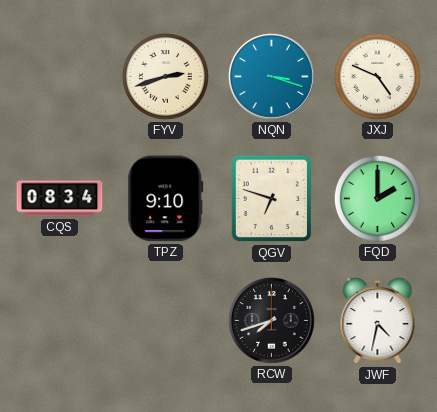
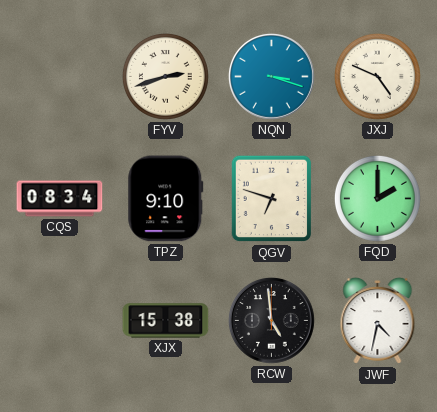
XJX: none -> 15:38
RCW: 7:42 -> 4:59
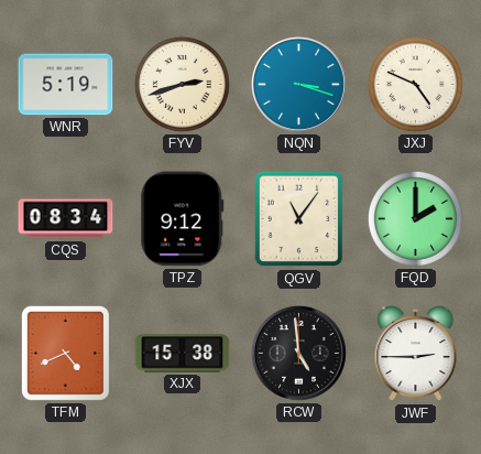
WNR: none -> 5:19
TPZ: 9:10 -> 9:12
QGV: 6:48 -> 11:06
TFM: none -> 4:41
JWF: 4:32 -> 2:45
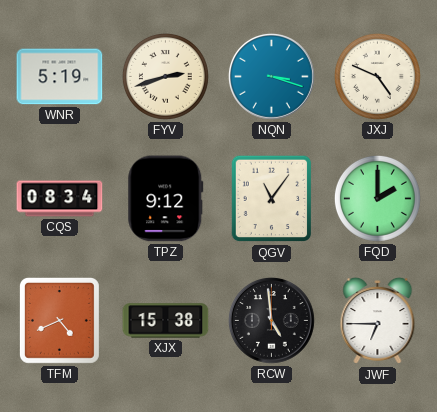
JWF: 2:45 -> 6:45
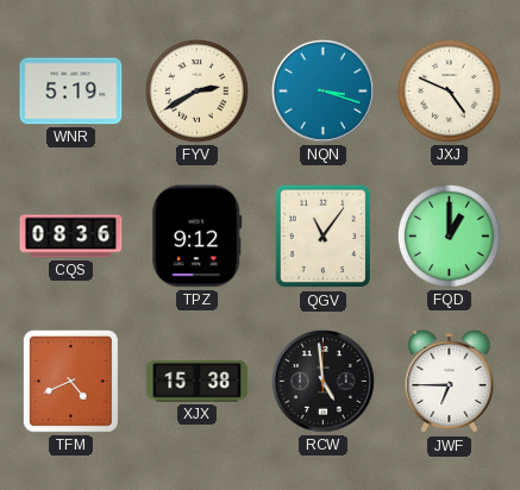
FYV: 2:42 -> 2:40
CQS: 08:34 -> 08:36
FQD: 2:00 -> 1:00
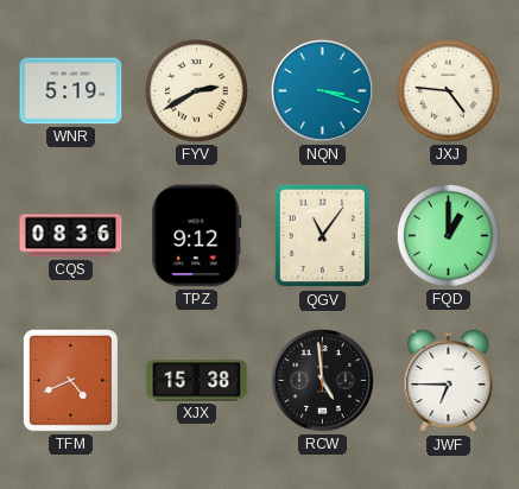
JXJ: 4:49 -> 4:46
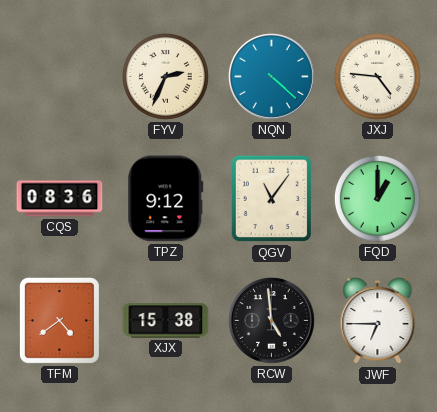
WNR: 5:19 -> none
FYV: 2:40 -> 2:34
NQN: 3:18 -> 4:22
TFM: 4:41 -> 4:39
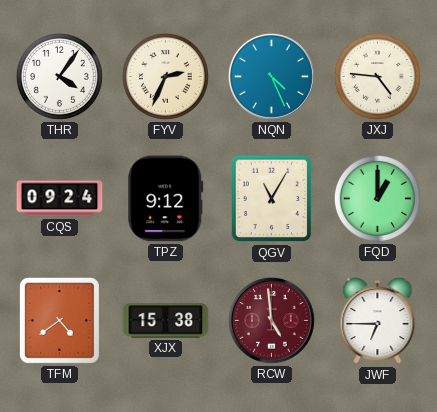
THR: none -> 4:06
NQN: 4:22 -> 4:26
CQS: 08:36 -> 09:24
QGV: 11:06 -> 11:05
RCW dial: black -> burgundy
